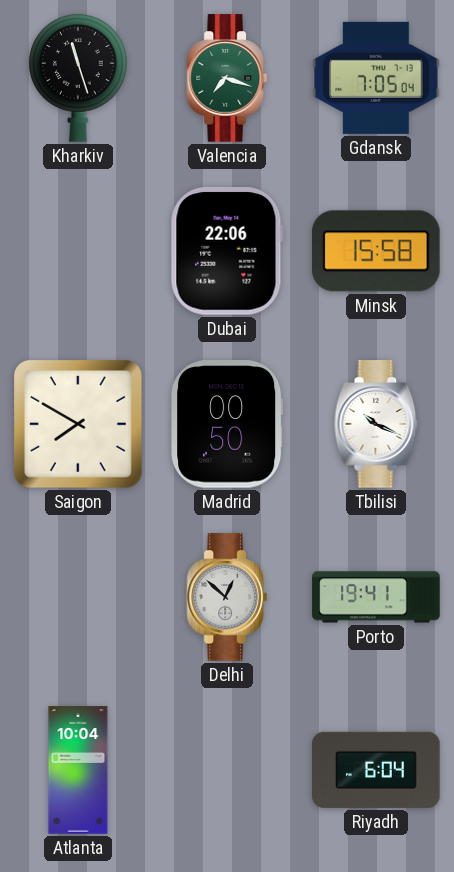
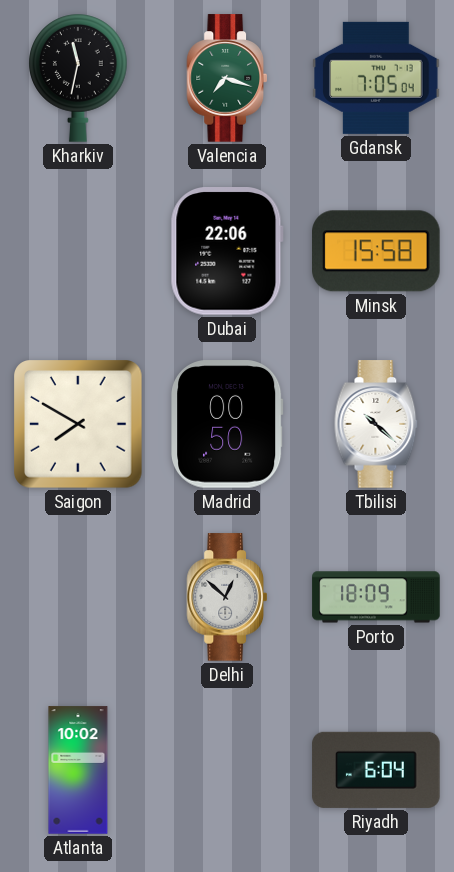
Kharkiv: 11:27 -> 11:32
Tbilisi: 10:19 -> 10:22
Porto: 19:41 -> 18:09
Atlanta: 10:04 -> 10:02
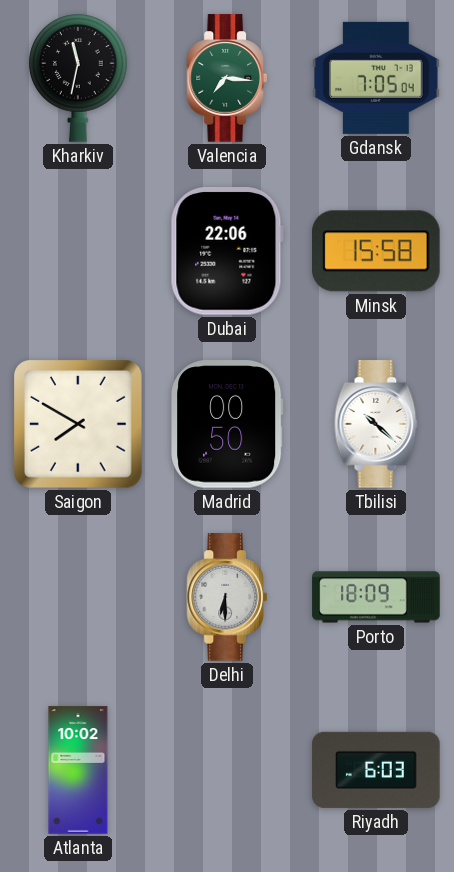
Valencia: 7:18 -> 7:16
Delhi: 12:52 -> 6:30
Riyadh: 6:04 -> 6:03
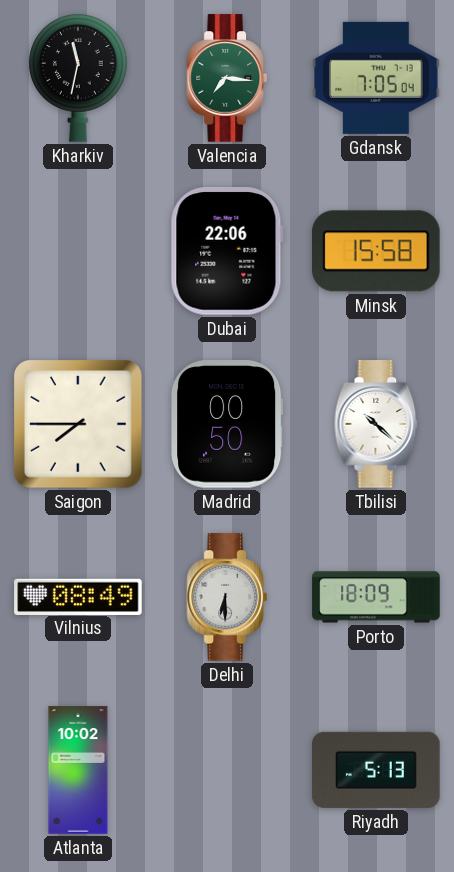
Saigon: 7:50 -> 7:45
Vilnius: none -> 08:49
Riyadh: 6:03 -> 5:13
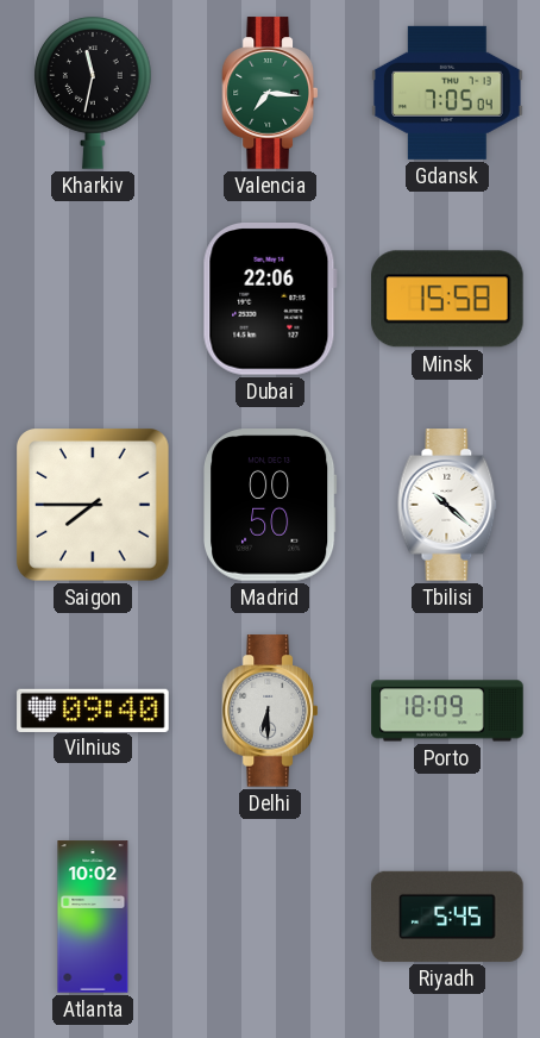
Vilnius: 08:49 -> 09:40
Riyadh: 5:13 -> 5:45
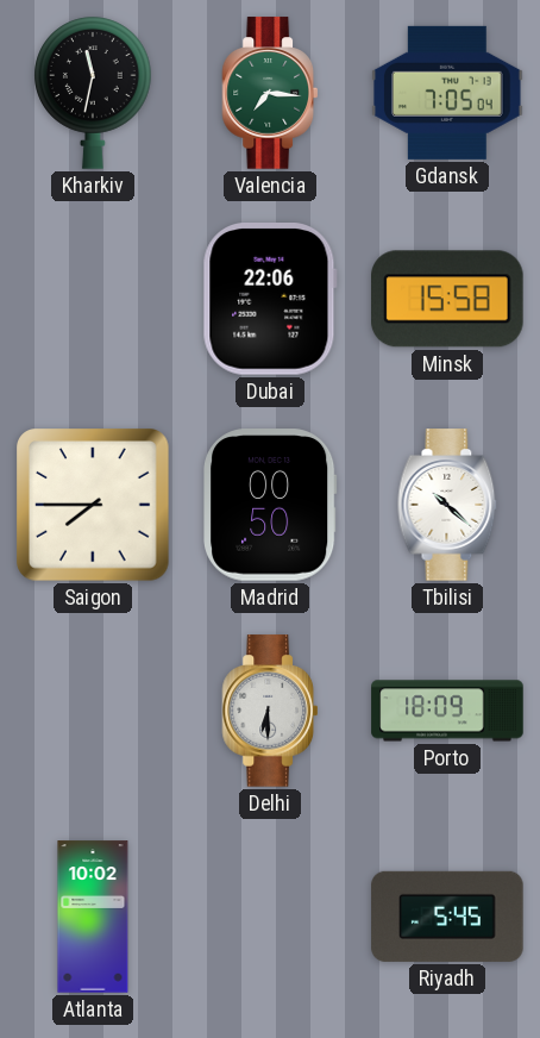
Vilnius: 09:40 -> none
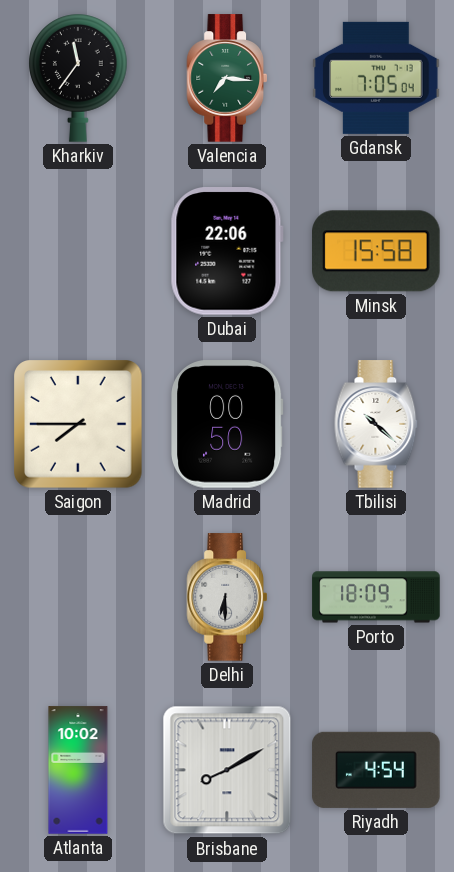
Kharkiv: 11:32 -> 11:36
Brisbane: none -> 8:10
Riyadh: 5:45 -> 4:54
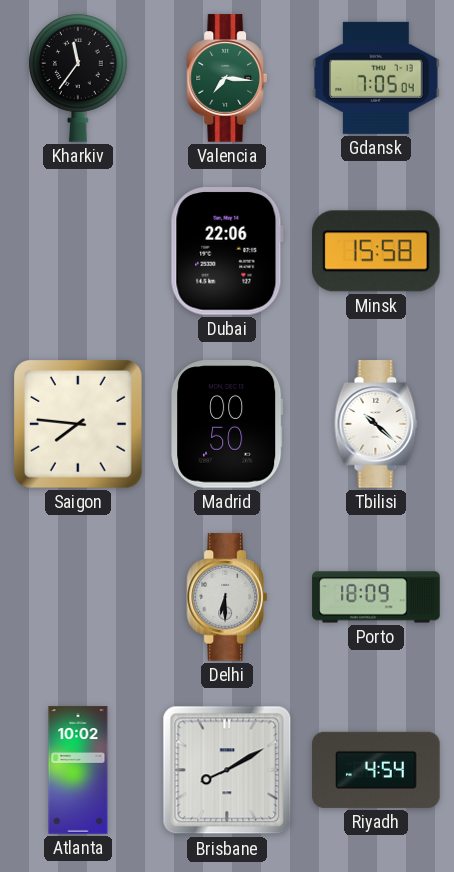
Saigon: 7:45 -> 7:46
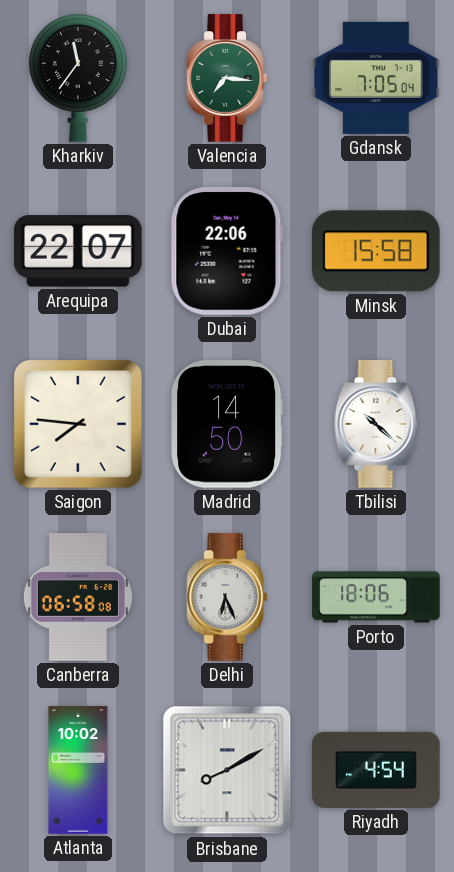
Arequipa: none -> 22:07
Madrid: 00:50 -> 14:50
Canberra: none -> 06:58
Delhi: 6:30 -> 6:26
Porto: 18:09 -> 18:06
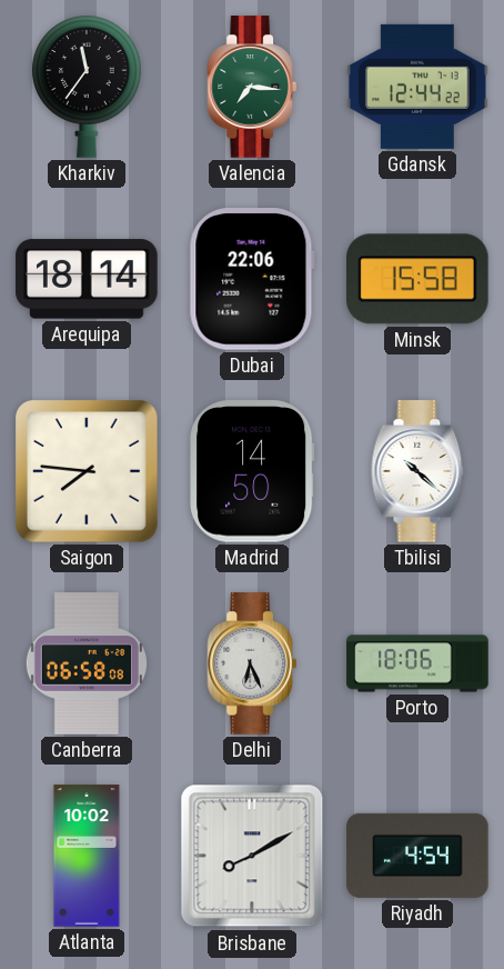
Gdansk: 7:05 -> 12:44
Arequipa: 22:07 -> 18:14
